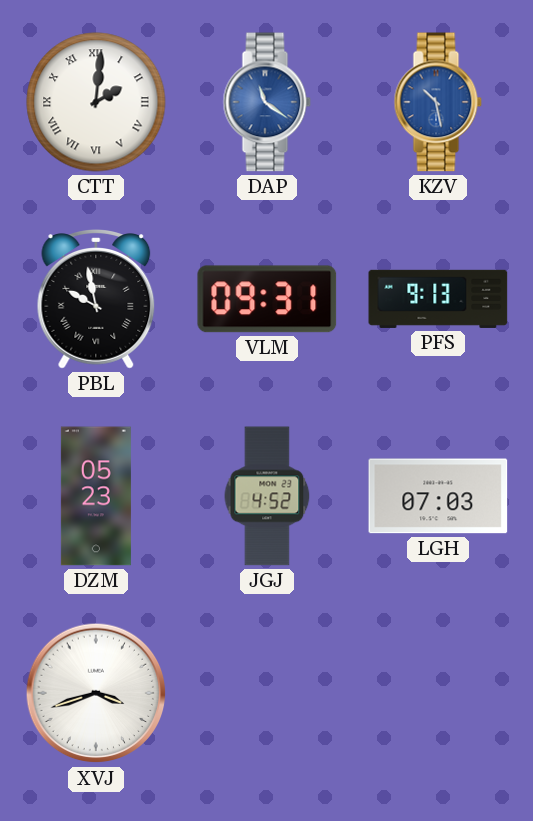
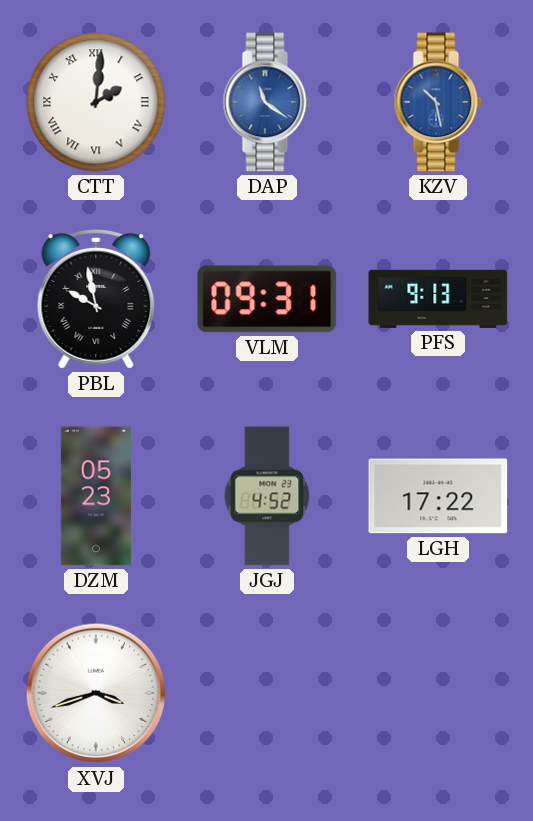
LGH: 07:03 -> 17:22
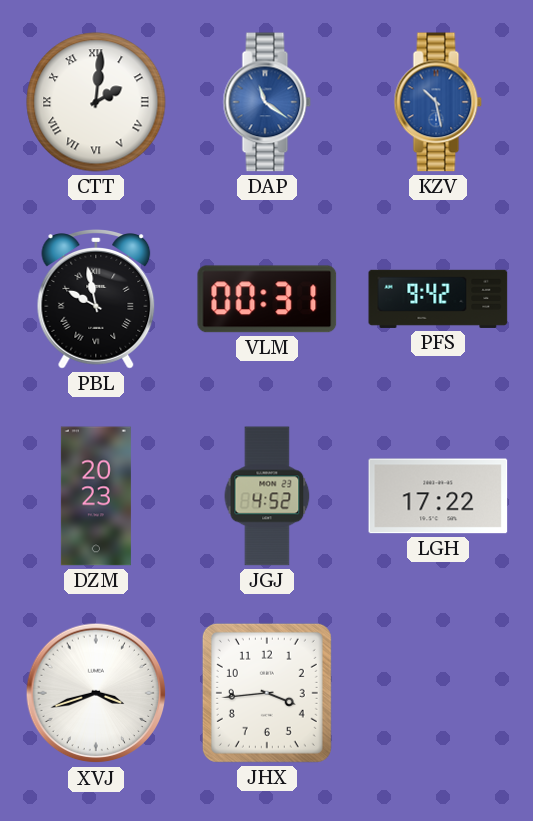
VLM: 09:31 -> 00:31
PFS: 9:13 -> 9:42
DZM: 05:23 -> 20:23
JHX: none -> 3:44
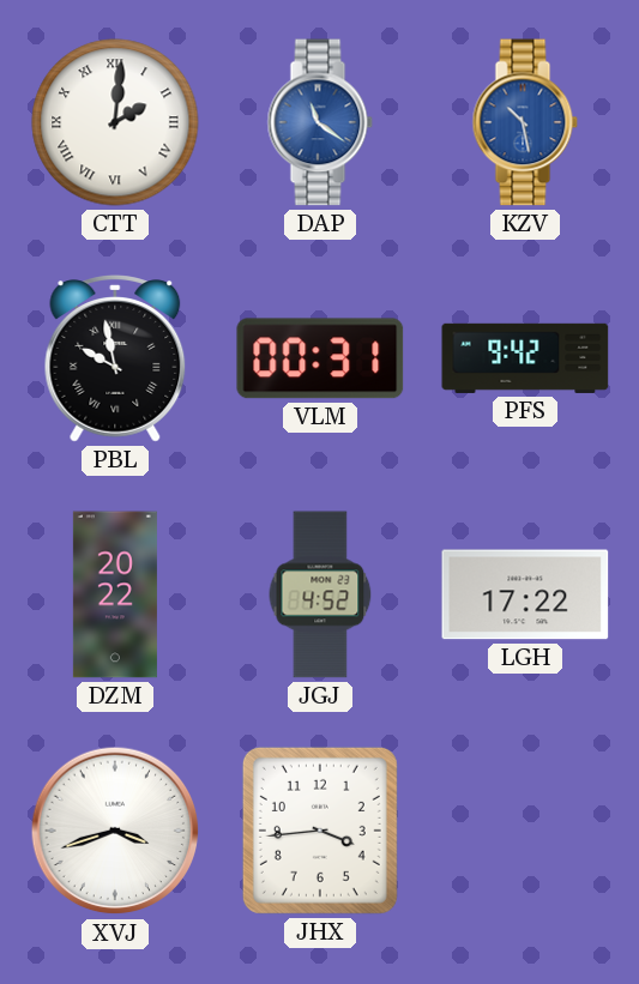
DZM: 20:23 -> 20:22
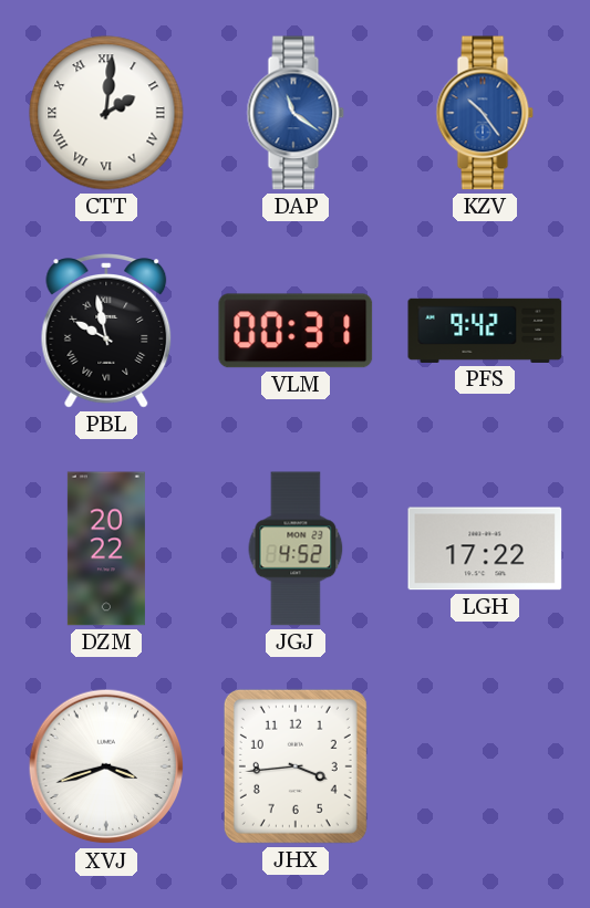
KZV: 10:28 -> 10:24
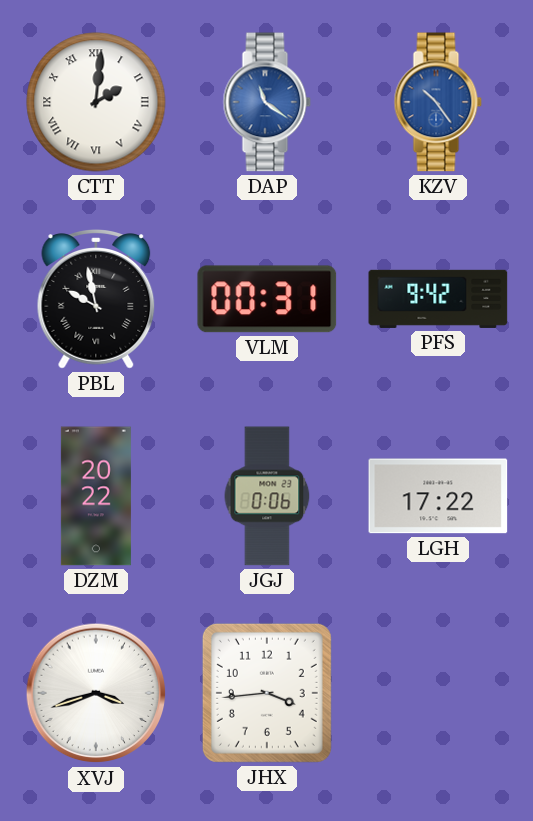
JGJ: 4:52 -> 0:06
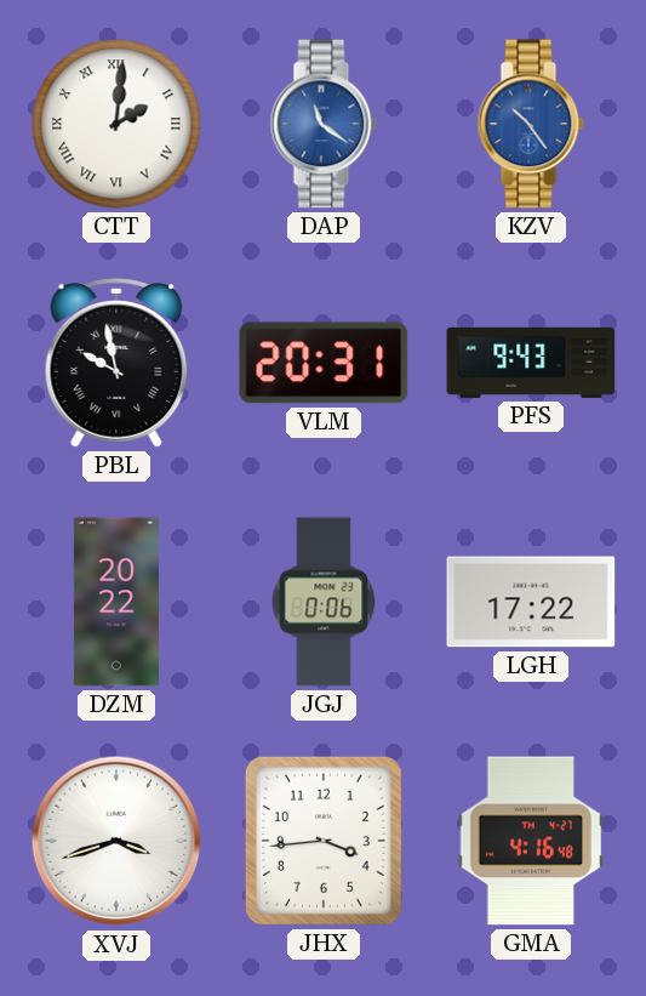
VLM: 00:31 -> 20:31
PFS: 9:42 -> 9:43
GMA: none -> 4:16
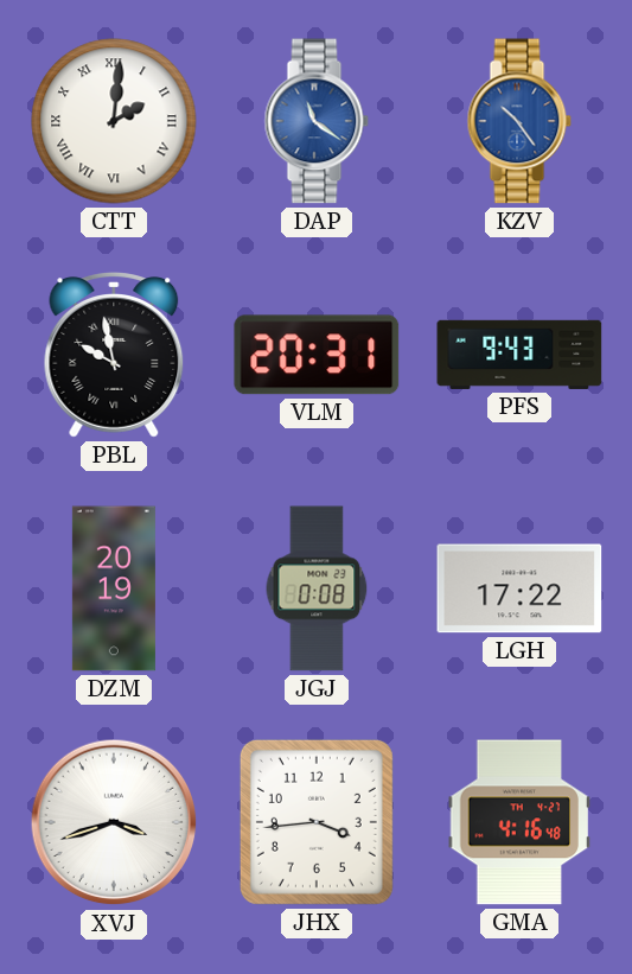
DZM: 20:22 -> 20:19
JGJ: 0:06 -> 0:08
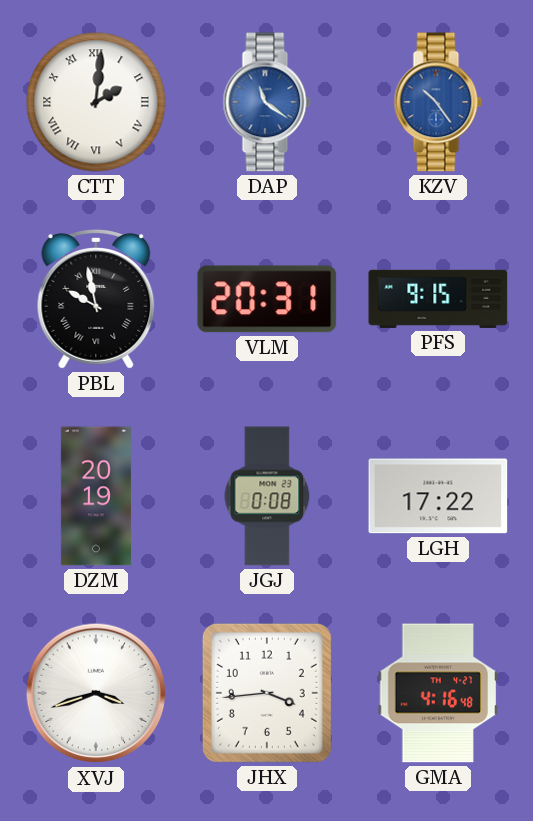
PFS: 9:43 -> 9:15
